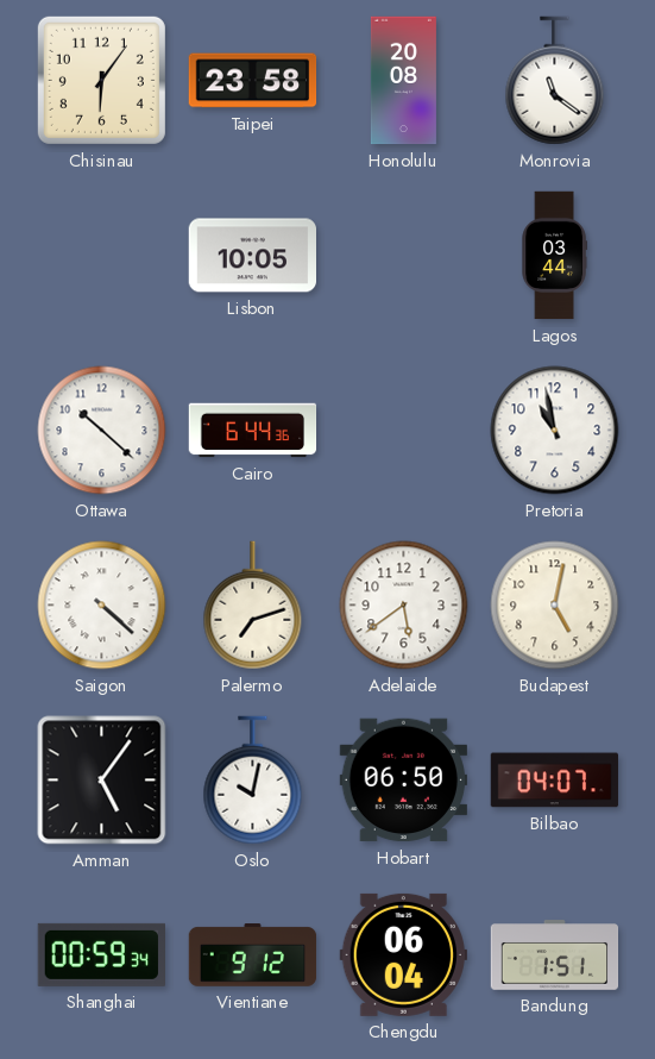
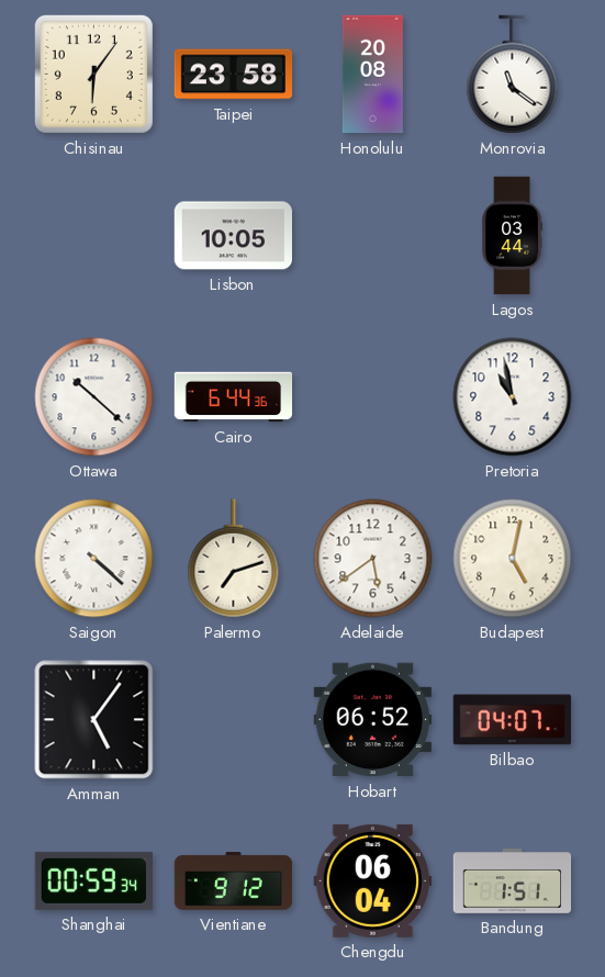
Oslo: 10:02 -> none
Hobart: 06:50 -> 06:52
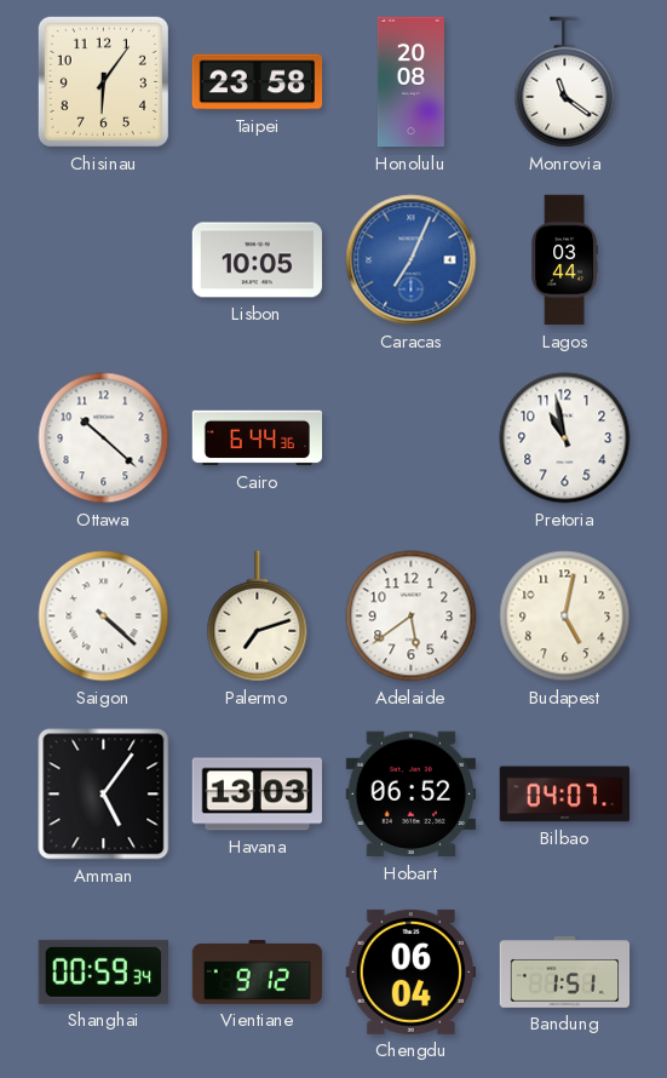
Caracas: none -> 7:04
Havana: none -> 13:03
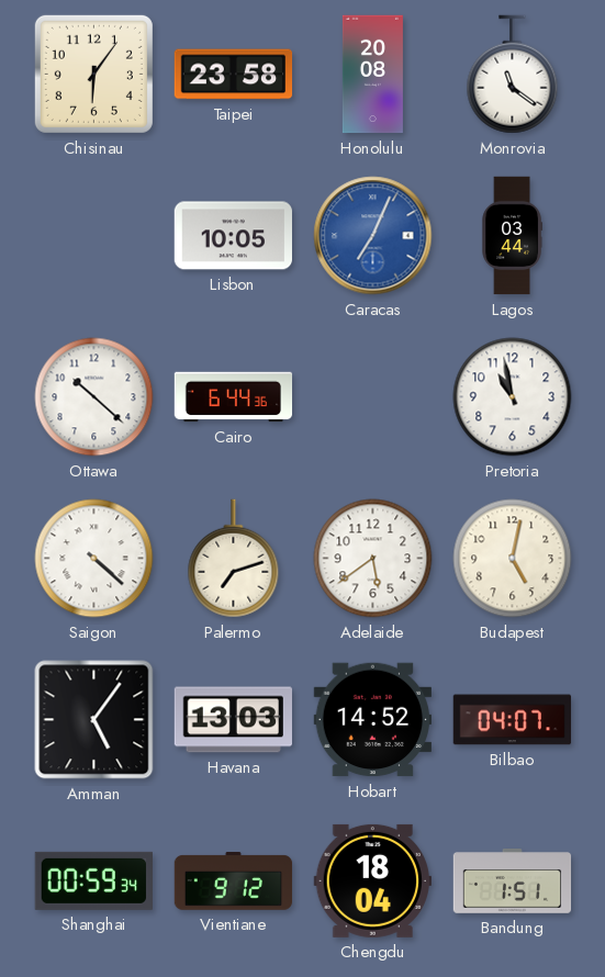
Hobart: 06:52 -> 14:52
Chengdu: 06:04 -> 18:04
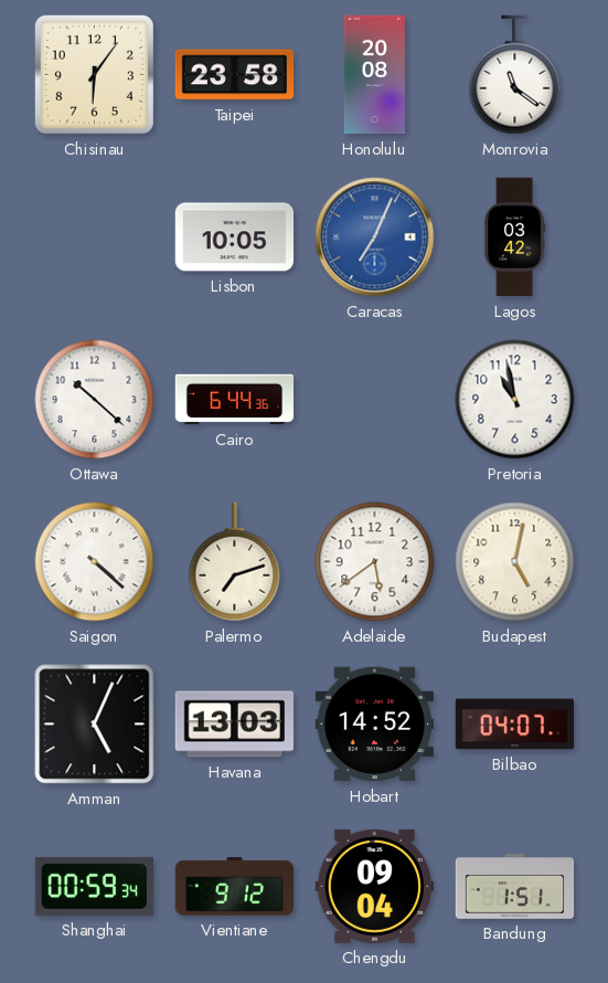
Lagos: 03:44 -> 03:42
Amman: 5:06 -> 5:04
Chengdu: 18:04 -> 09:04
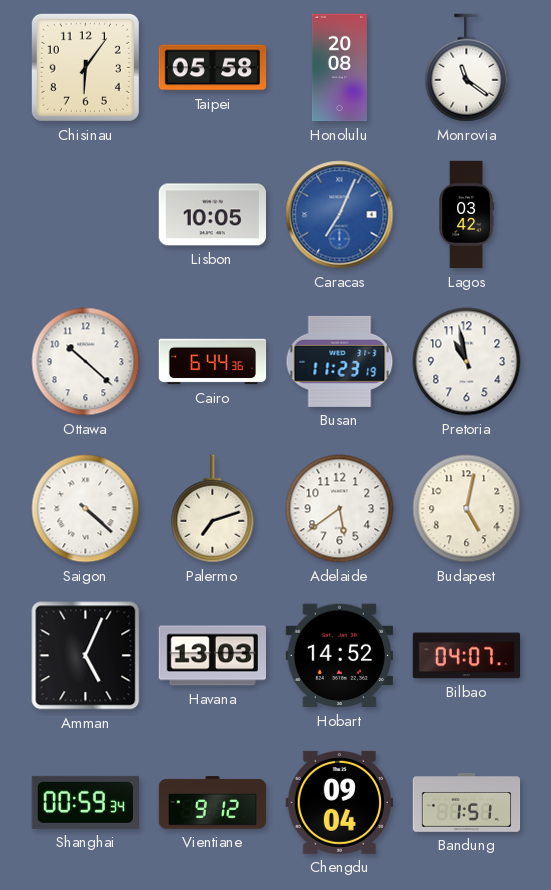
Taipei: 23:58 -> 05:58
Busan: none -> 11:23
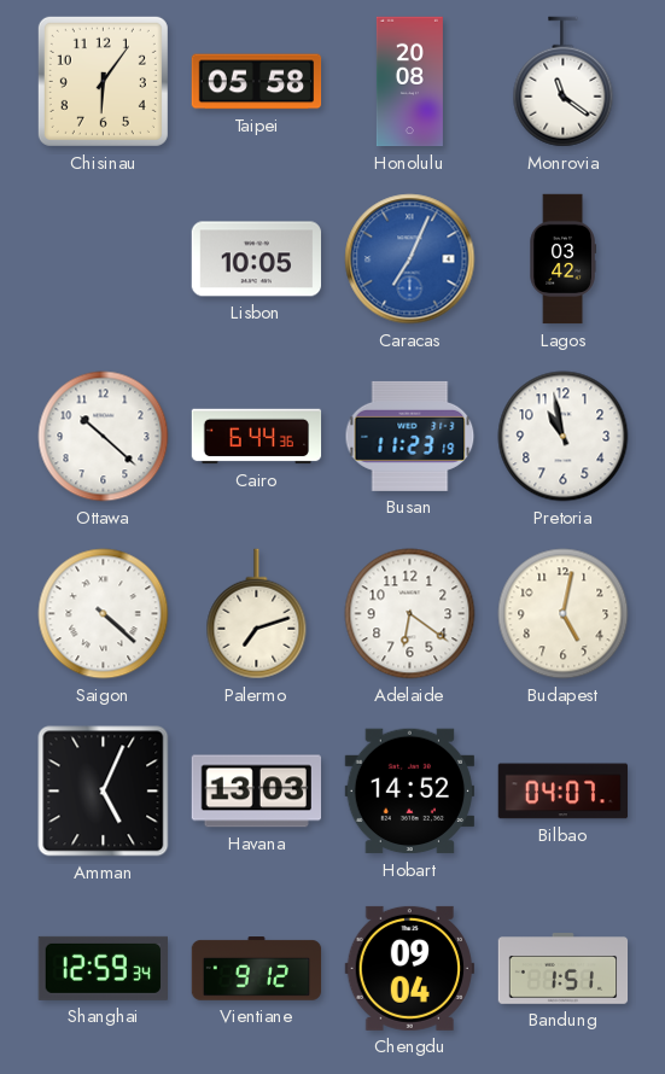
Adelaide: 5:39 -> 6:21
Shanghai: 00:59 -> 12:59
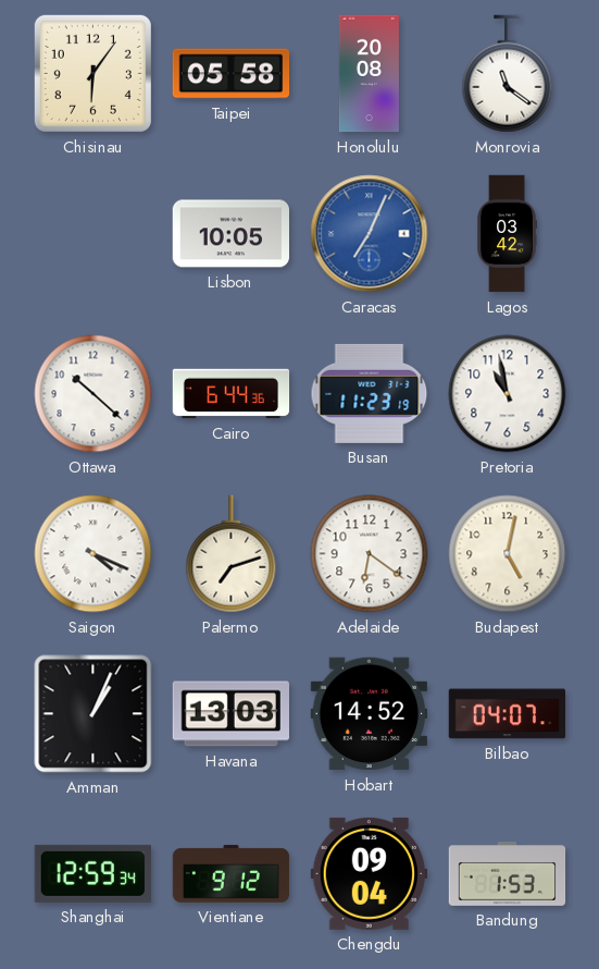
Saigon: 4:22 -> 4:19
Amman: 5:04 -> 1:04
Bandung: 1:51 -> 1:53
